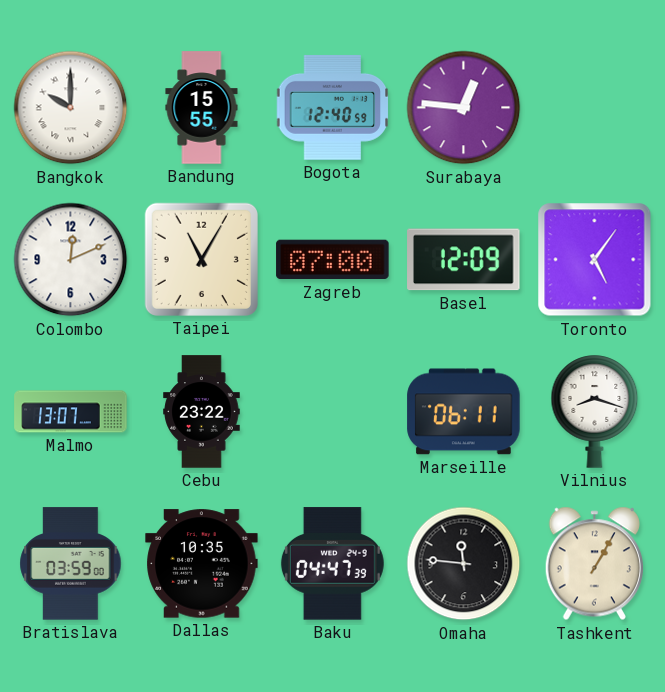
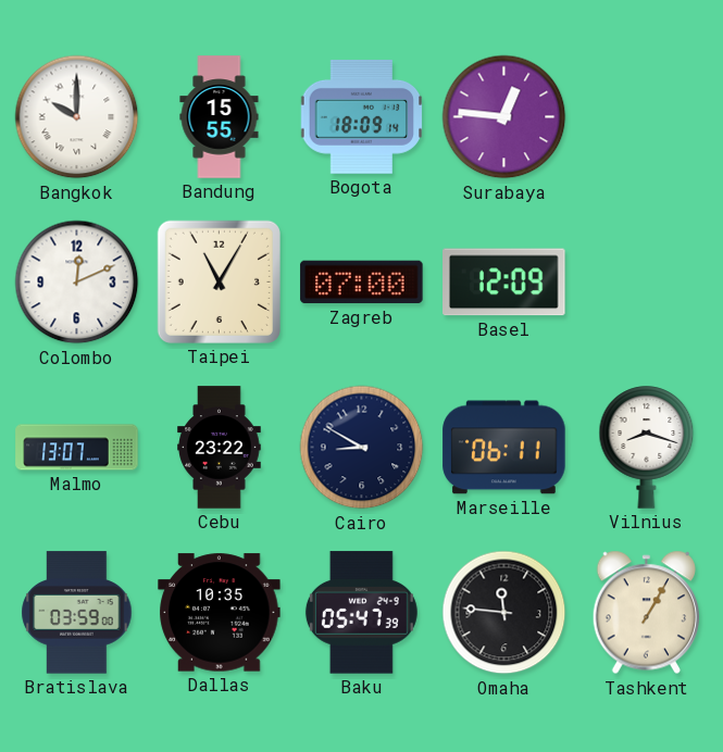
Bogota: 12:40 -> 18:09
Toronto: 5:06 -> none
Cairo: none -> 8:50
Baku: 04:47 -> 05:47
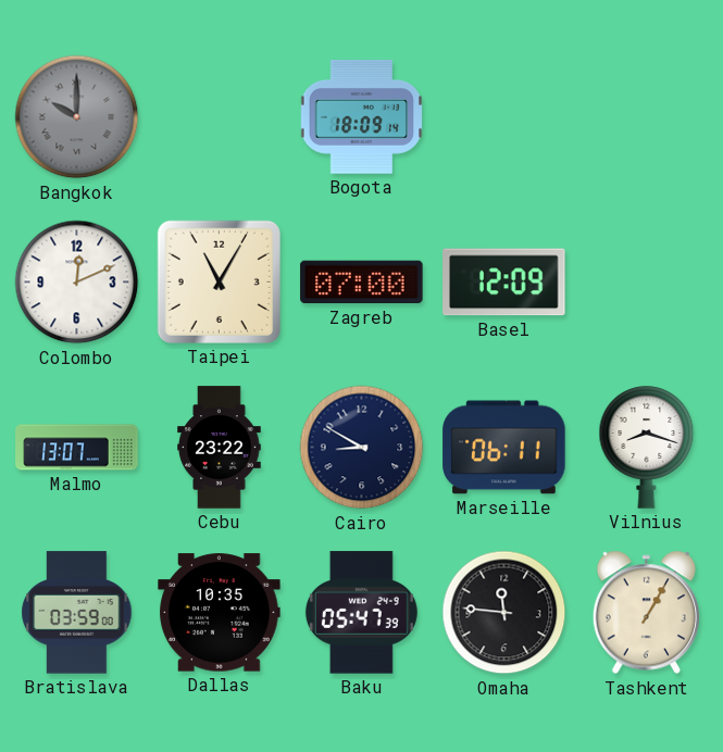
Bangkok dial: white -> grey
Bandung: 15:55 -> none
Surabaya: 12:46 -> none
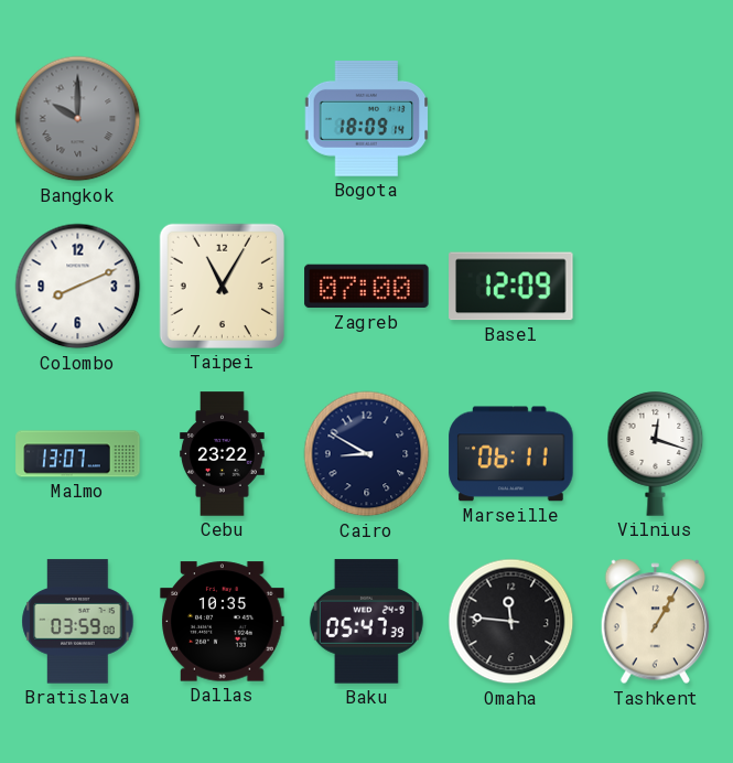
Colombo: 12:11 -> 8:11
Vilnius: 8:18 -> 12:18
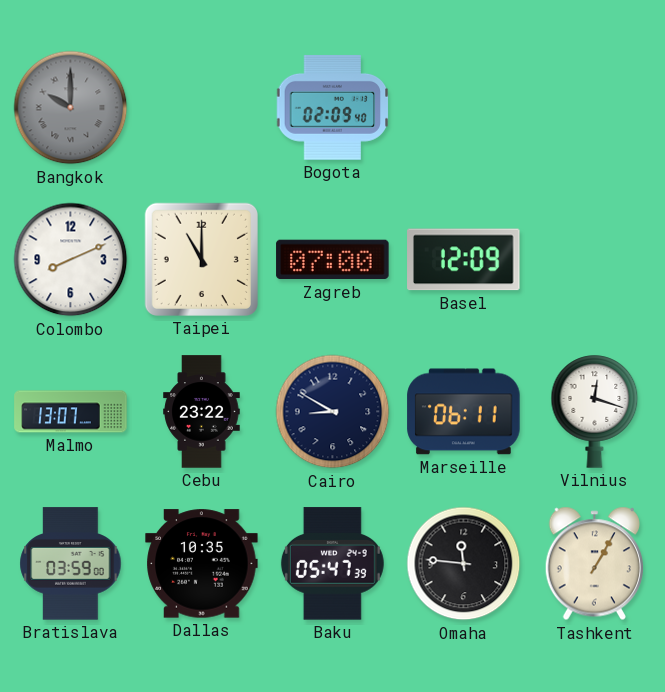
Bogota: 18:09 -> 02:09
Taipei: 11:05 -> 11:00
